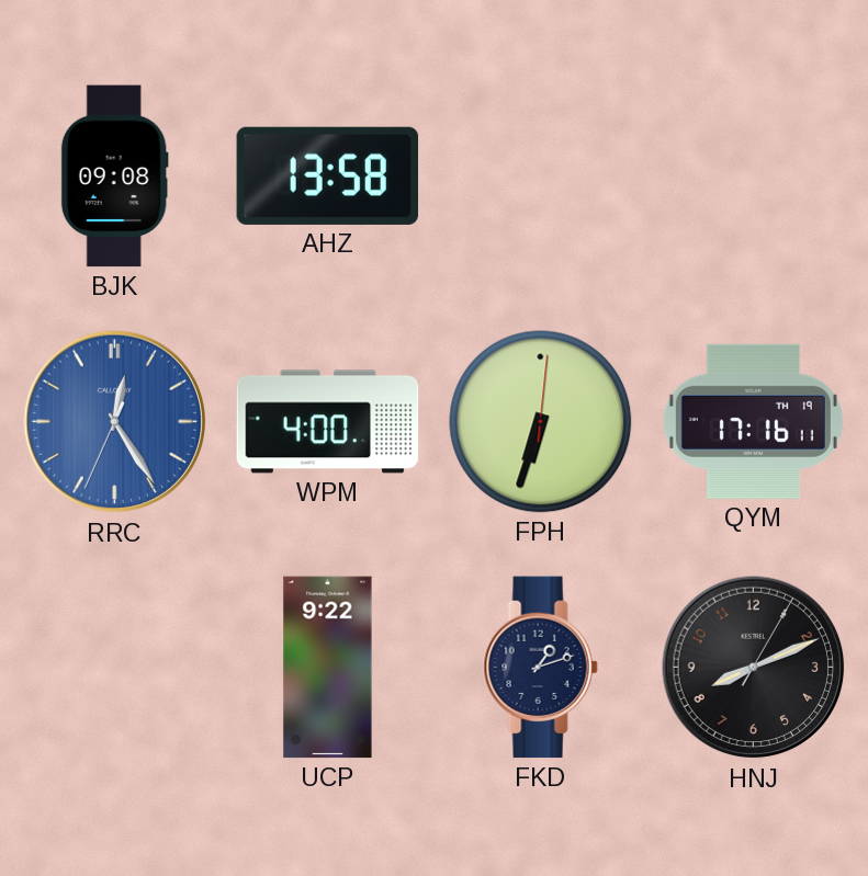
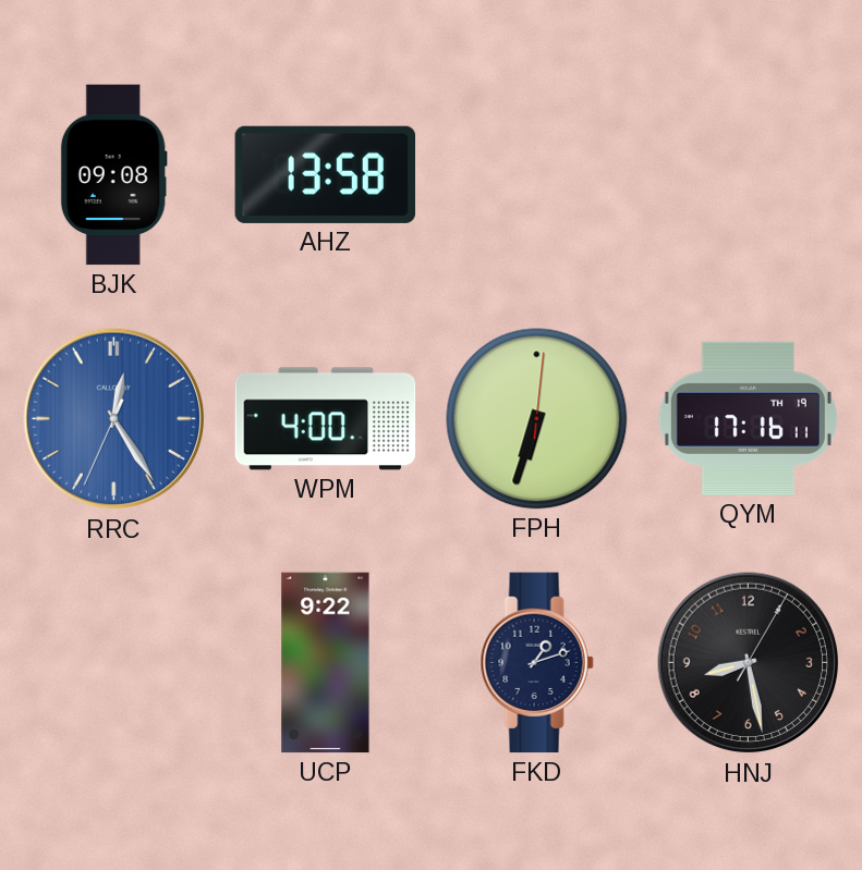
HNJ: 8:11 -> 8:28
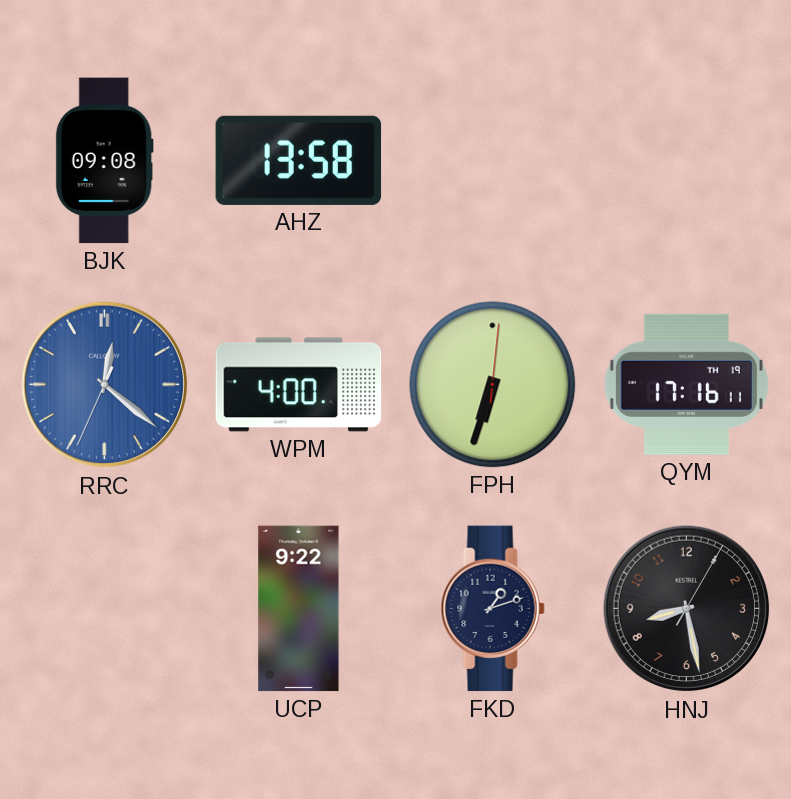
RRC: 12:24 -> 12:21
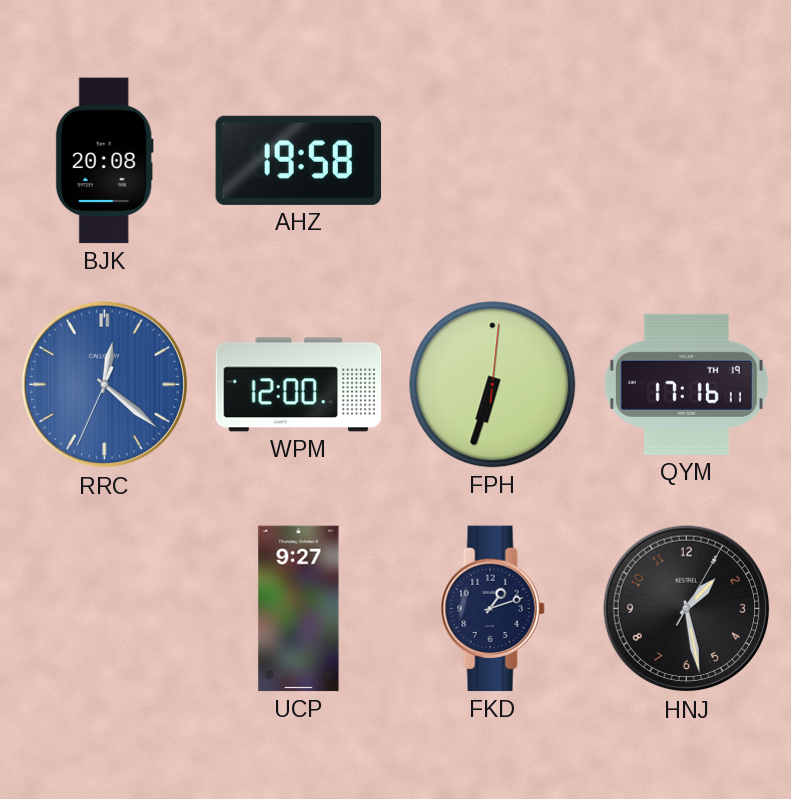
BJK: 09:08 -> 20:08
AHZ: 13:58 -> 19:58
WPM: 4:00 -> 12:00
UCP: 9:22 -> 9:27
HNJ: 8:28 -> 1:28
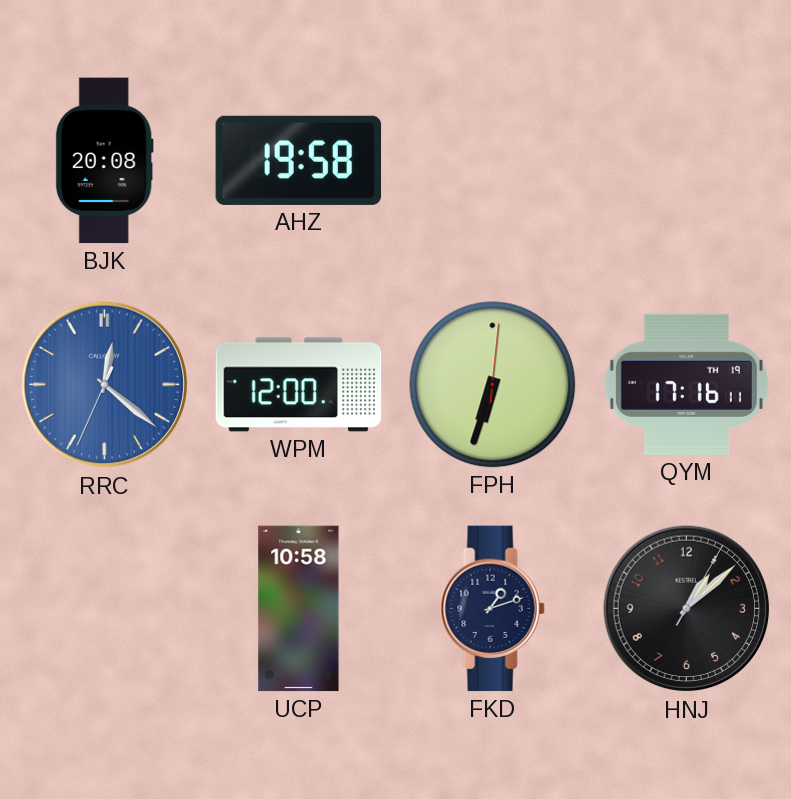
UCP: 9:27 -> 10:58
HNJ: 1:28 -> 1:08
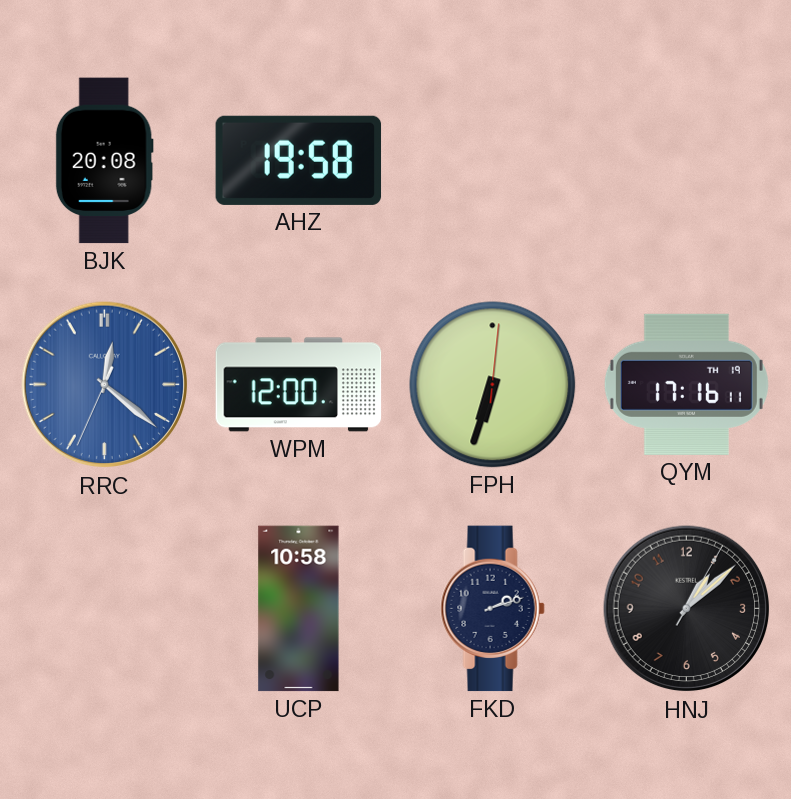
FKD: 1:12 -> 2:12
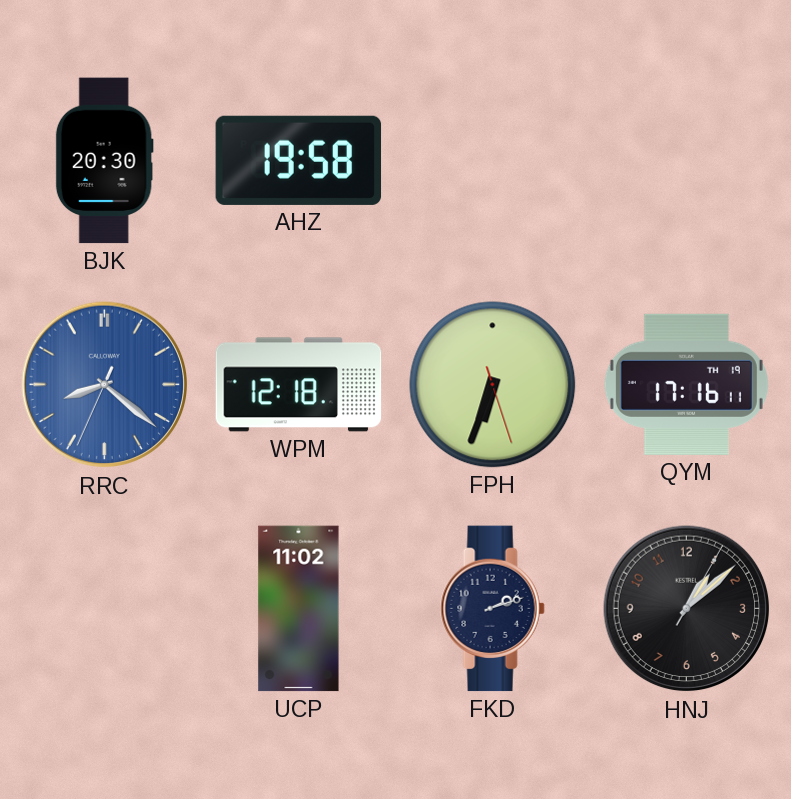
BJK: 20:08 -> 20:30
RRC: 12:21 -> 8:21
WPM: 12:00 -> 12:18
FPH: 6:33:01 -> 6:33:27
UCP: 10:58 -> 11:02
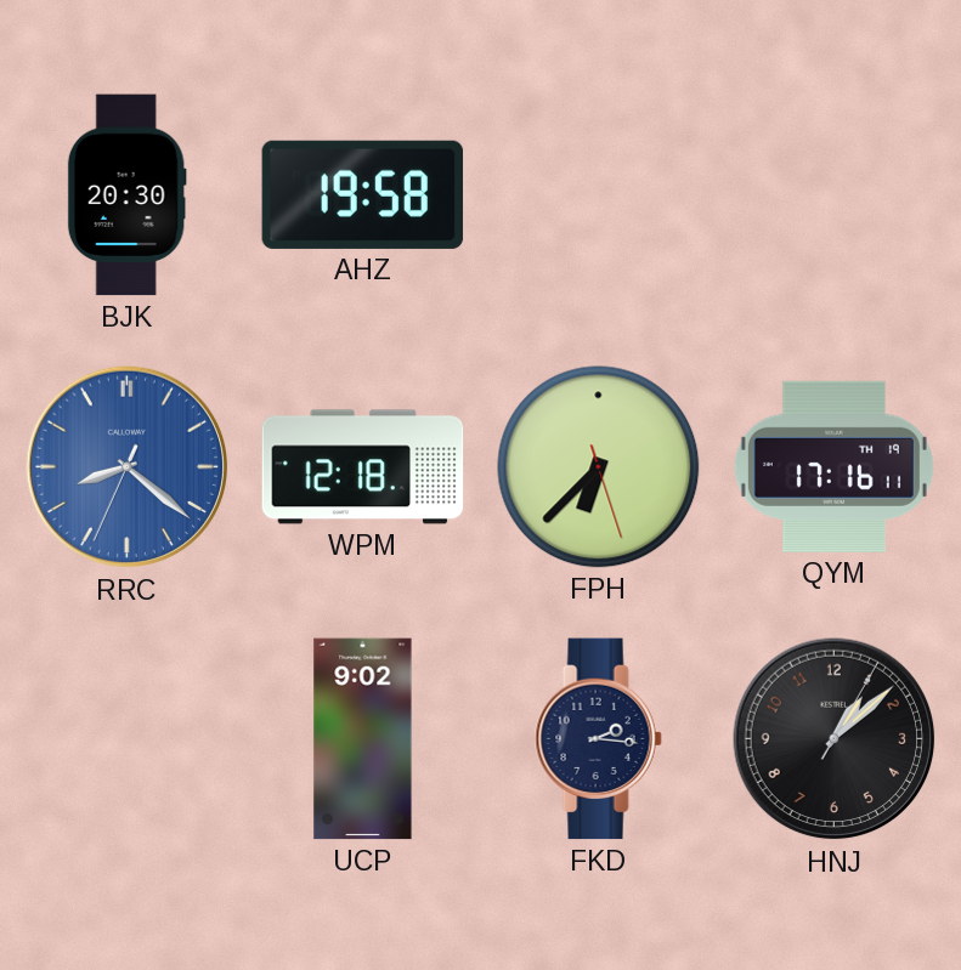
FPH: 6:33 -> 6:37
UCP: 11:02 -> 9:02
FKD: 2:12 -> 2:16
